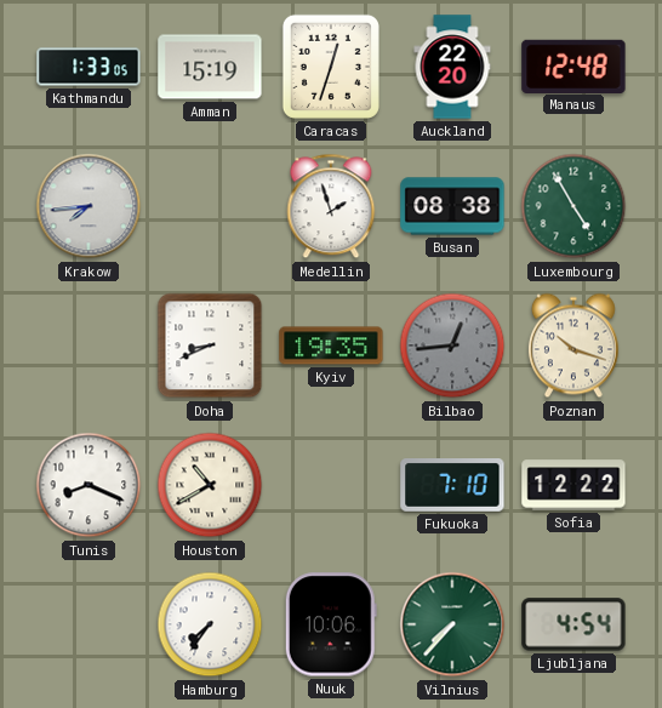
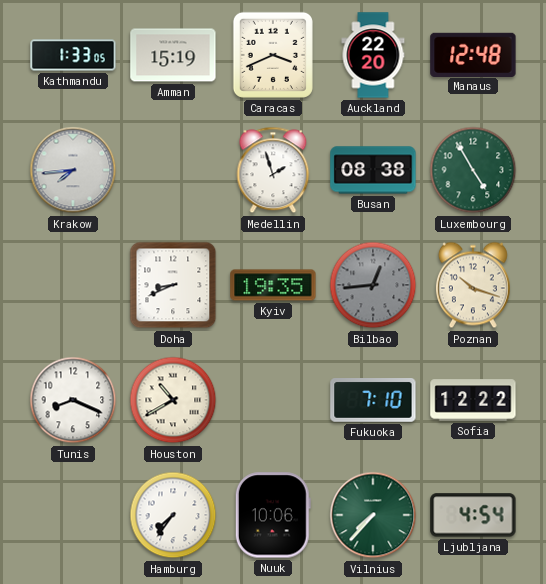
Caracas: 12:33 -> 3:41
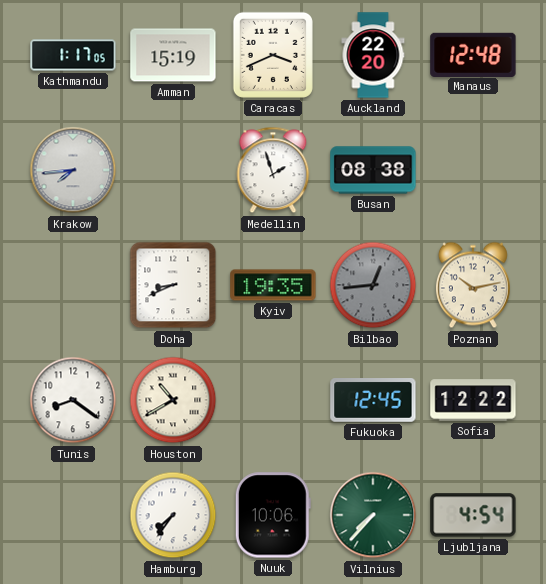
Kathmandu: 1:33 -> 1:17
Luxembourg: 4:55 -> none
Poznan: 10:18 -> 10:13
Tunis: 8:19 -> 8:21
Fukuoka: 7:10 -> 12:45
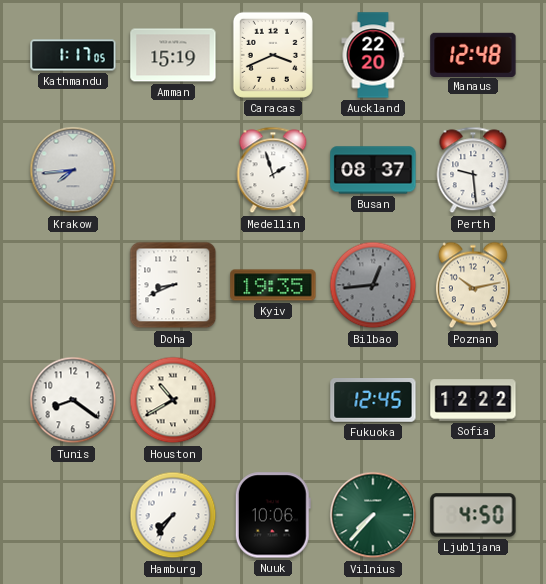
Busan: 08:38 -> 08:37
Perth: none -> 9:29
Ljubljana: 4:54 -> 4:50
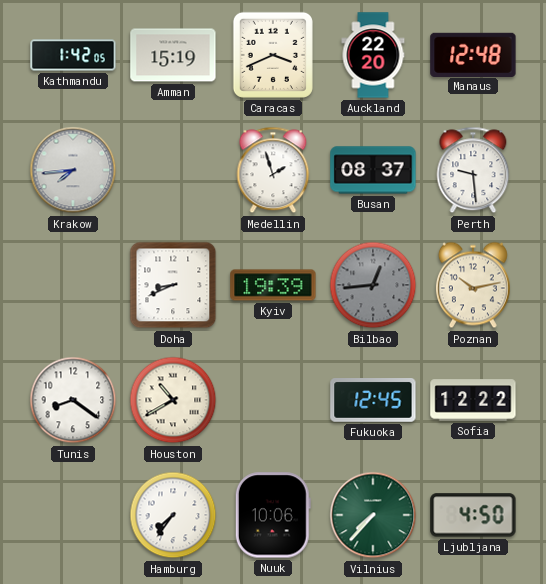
Kathmandu: 1:17 -> 1:42
Kyiv: 19:35 -> 19:39
